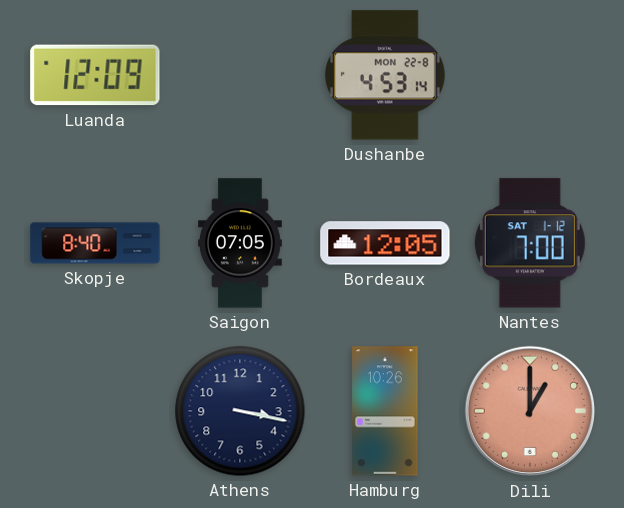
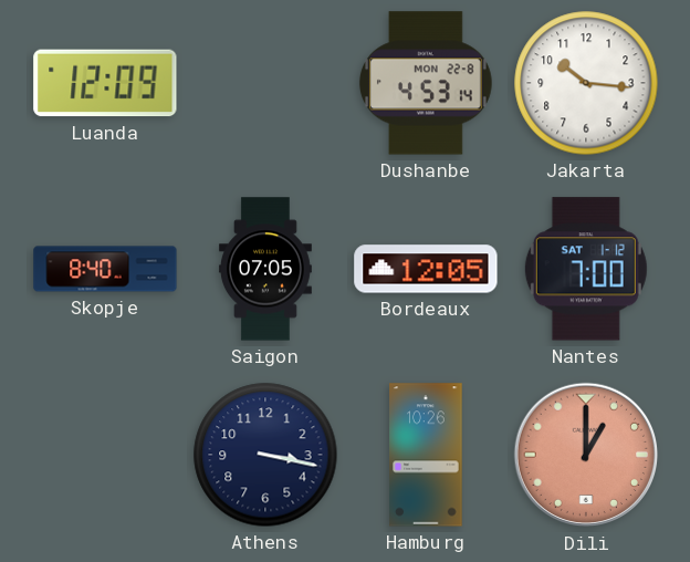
Jakarta: none -> 10:16
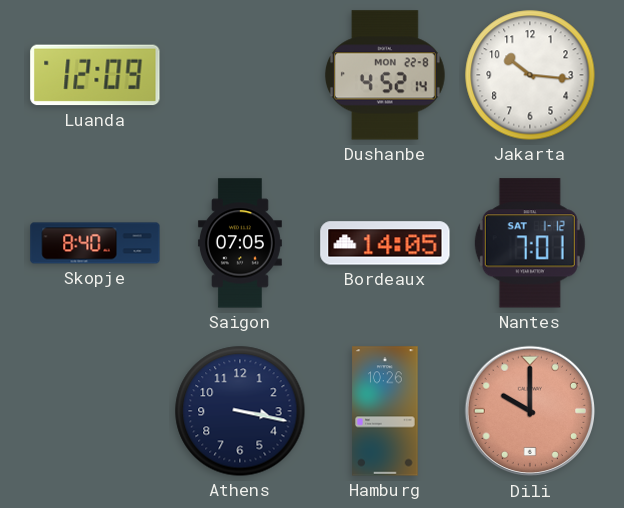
Dushanbe: 4:53 -> 4:52
Bordeaux: 12:05 -> 14:05
Nantes: 7:00 -> 7:01
Dili: 1:00 -> 10:00
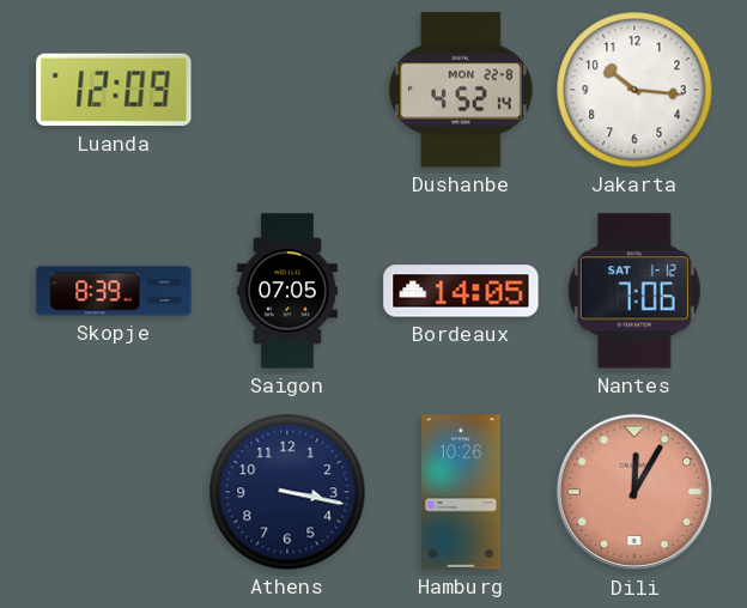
Skopje: 8:40 -> 8:39
Nantes: 7:01 -> 7:06
Dili: 10:00 -> 12:05
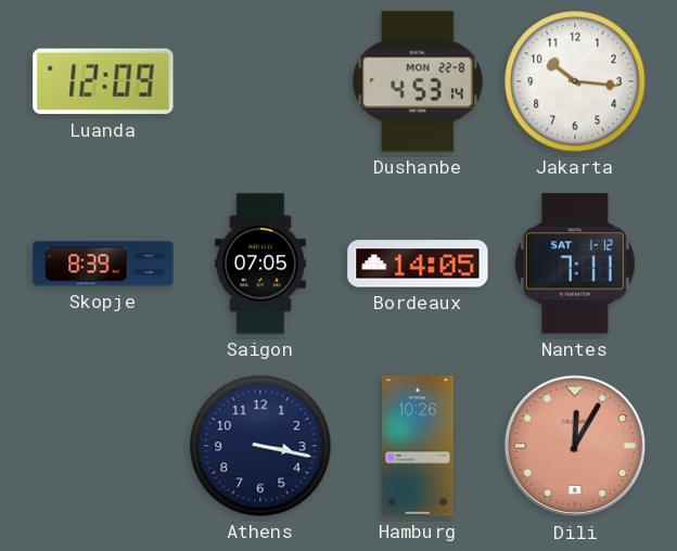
Dushanbe: 4:52 -> 4:53
Nantes: 7:06 -> 7:11
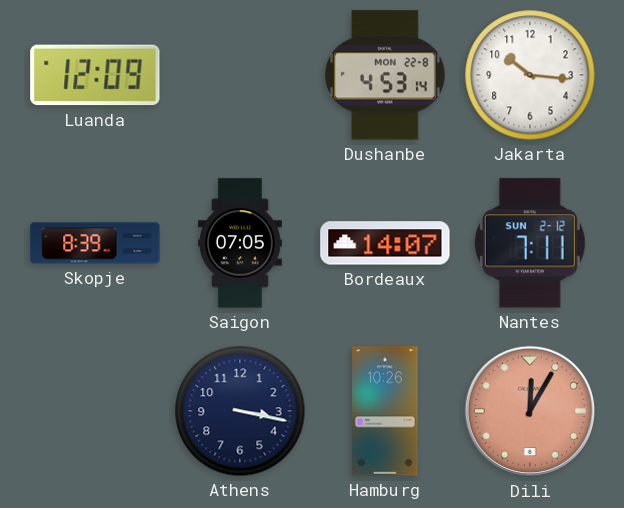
Bordeaux: 14:05 -> 14:07
Nantes date: SAT 1-12 -> SUN 2-12
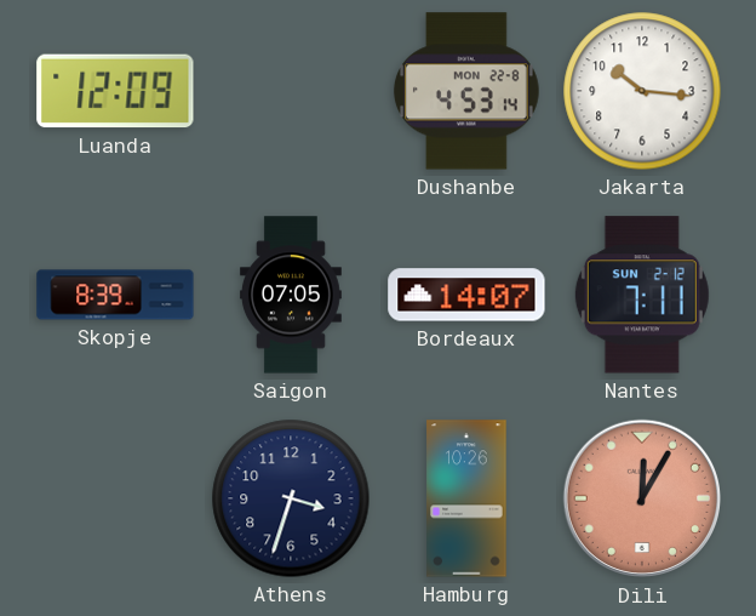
Athens: 3:17 -> 3:33
